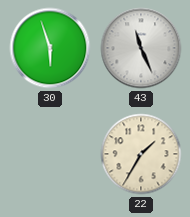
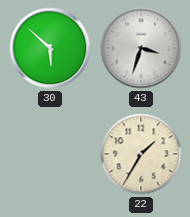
30: 5:57 -> 5:52
43: 11:26 -> 3:33
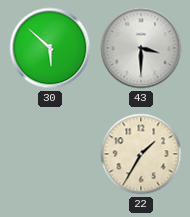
43: 3:33 -> 3:30
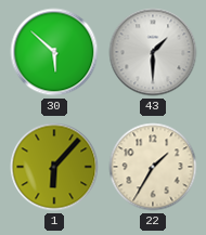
43: 3:30 -> 1:30
1: none -> 6:07
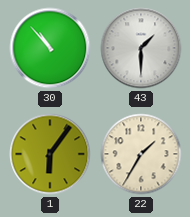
30: 5:52 -> 10:53
1: 6:07 -> 6:06
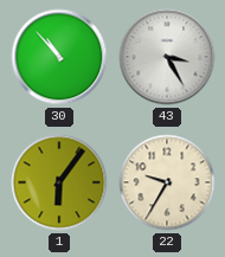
43: 1:30 -> 3:25
22: 1:35 -> 9:35
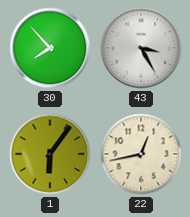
30: 10:53 -> 7:53
22: 9:35 -> 12:43
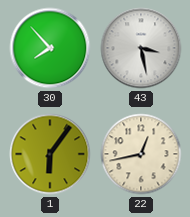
43: 3:25 -> 3:28
